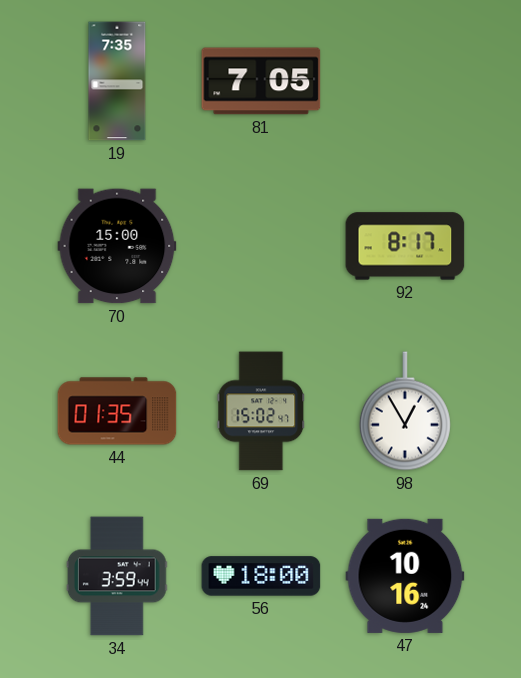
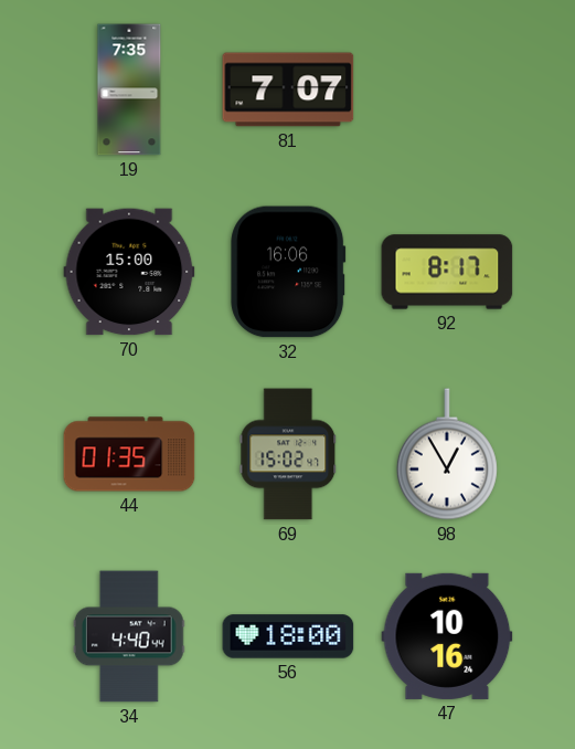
81: 7:05 -> 7:07
32: none -> 16:06
34: 3:59 -> 4:40
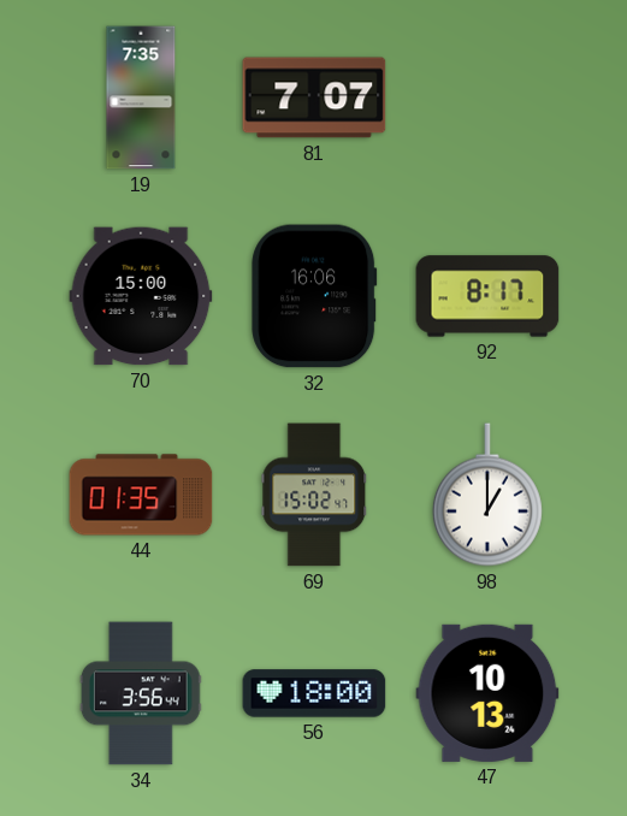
98: 12:55 -> 1:00
34: 4:40 -> 3:56
47: 10:16 -> 10:13
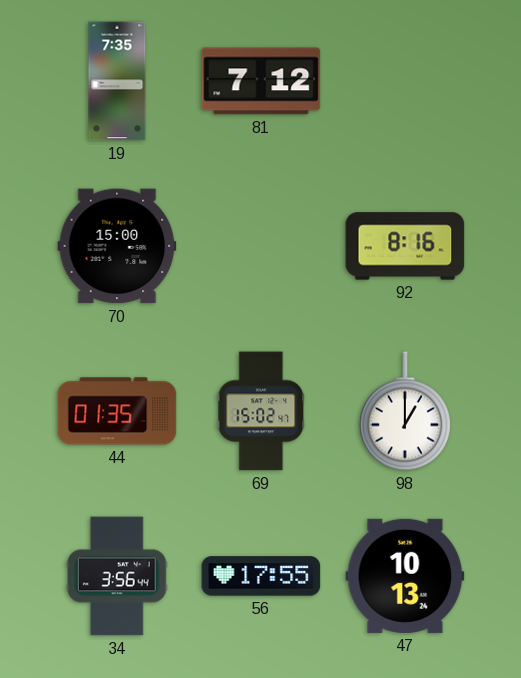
81: 7:07 -> 7:12
32: 16:06 -> none
92: 8:17 -> 8:16
56: 18:00 -> 17:55
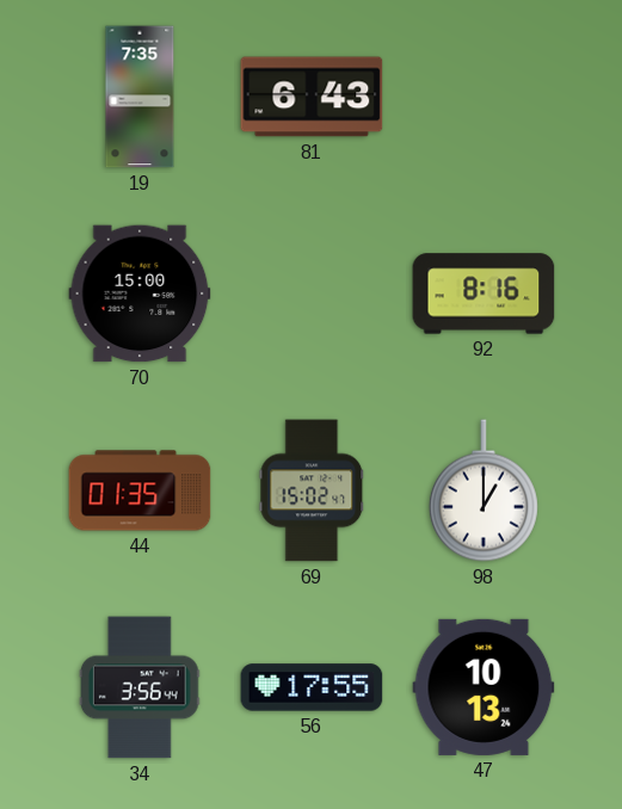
81: 7:12 -> 6:43
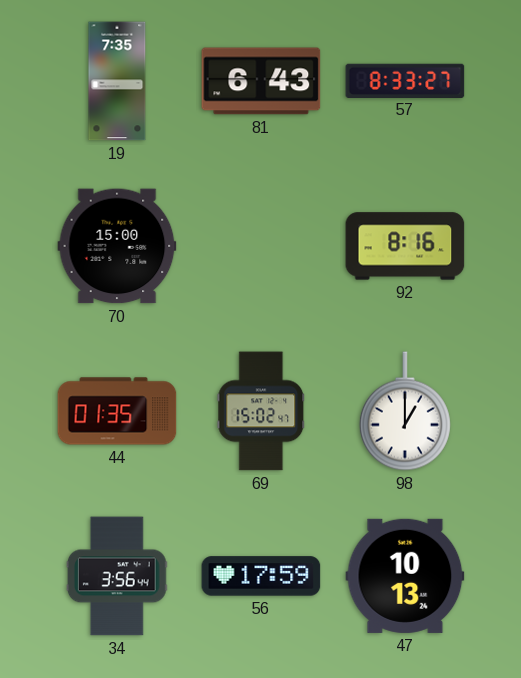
57: none -> 8:33
56: 17:55 -> 17:59
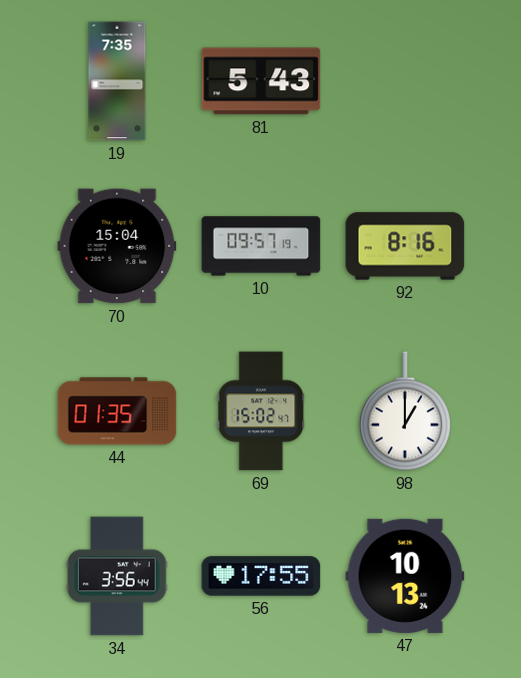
81: 6:43 -> 5:43
57: 8:33 -> none
70: 15:00 -> 15:04
10: none -> 09:57
56: 17:59 -> 17:55
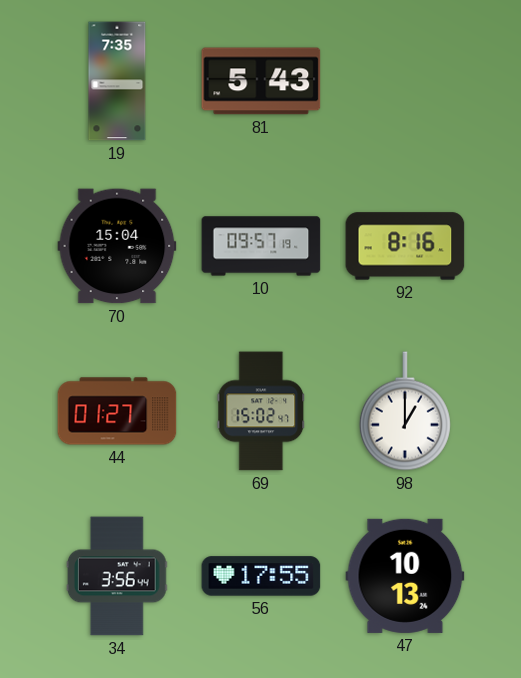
44: 01:35 -> 01:27
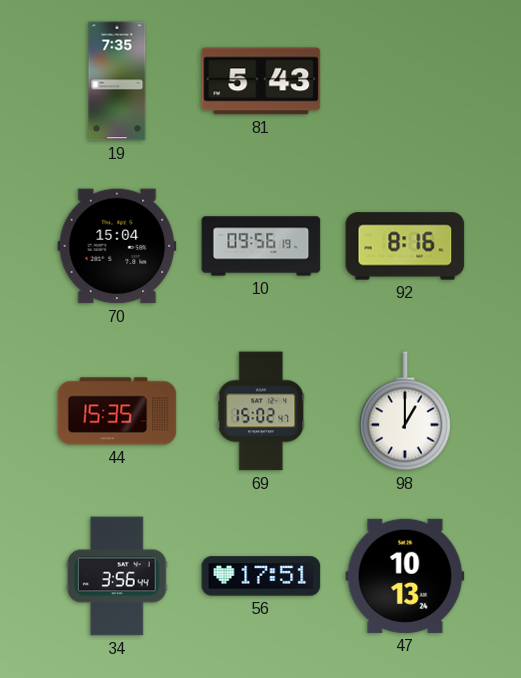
10: 09:57 -> 09:56
44: 01:27 -> 15:35
56: 17:55 -> 17:51
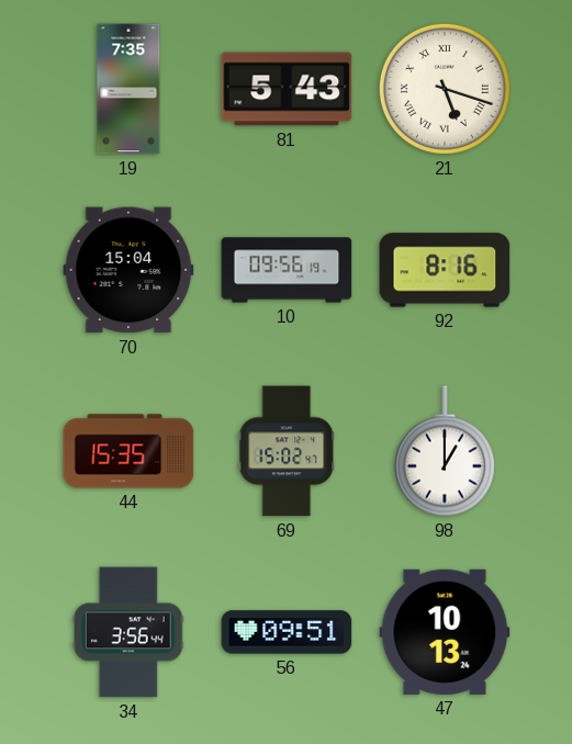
21: none -> 5:18
56: 17:51 -> 09:51
